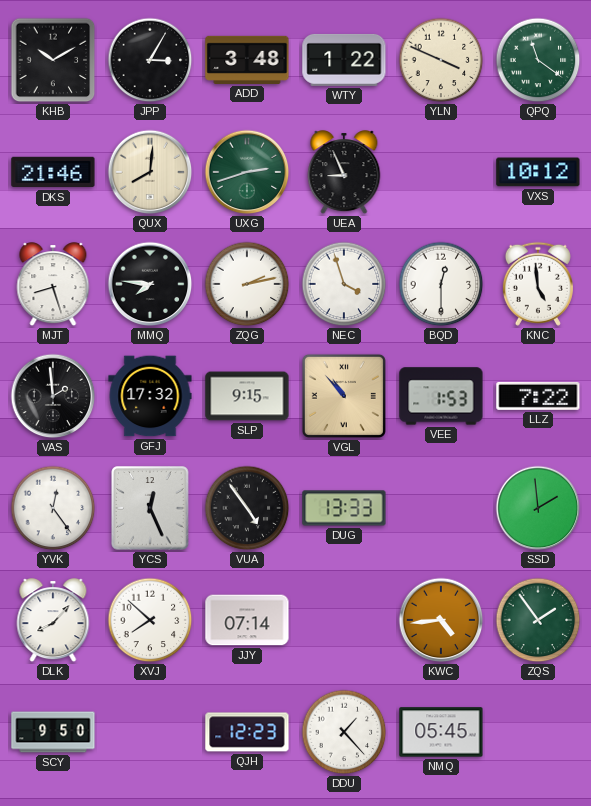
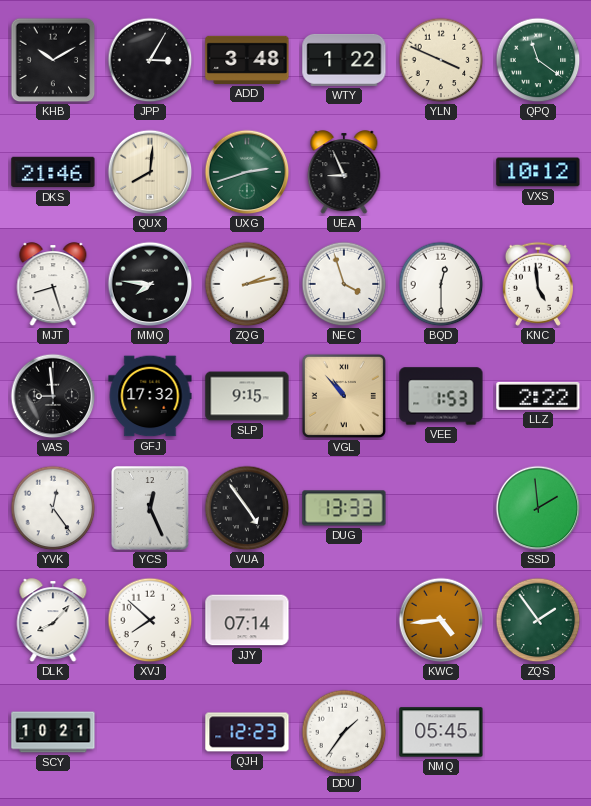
VAS: 1:59 -> 8:59
LLZ: 7:22 -> 2:22
SCY: 9:50 -> 10:21
DDU: 1:23 -> 1:36
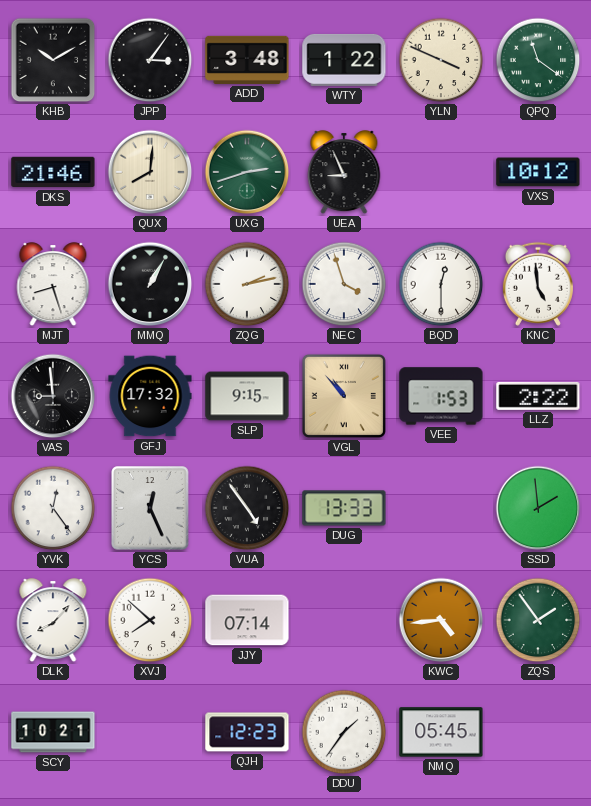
JPP: 3:05 -> 3:06
MMQ: 7:46 -> 1:05
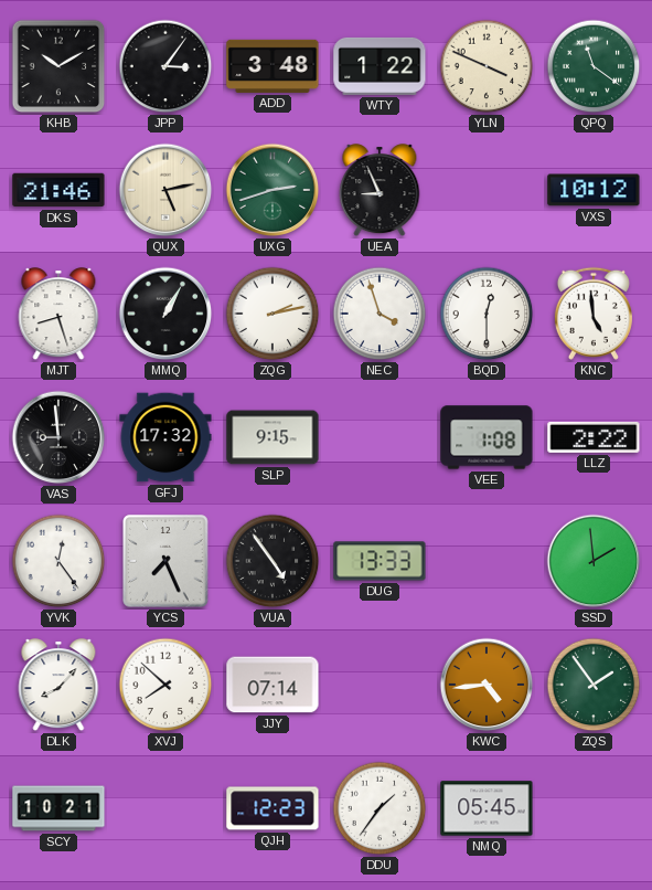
QUX: 8:01 -> 5:13
VGL: 10:53 -> none
VEE: 1:53 -> 1:08
YCS: 12:26 -> 7:26
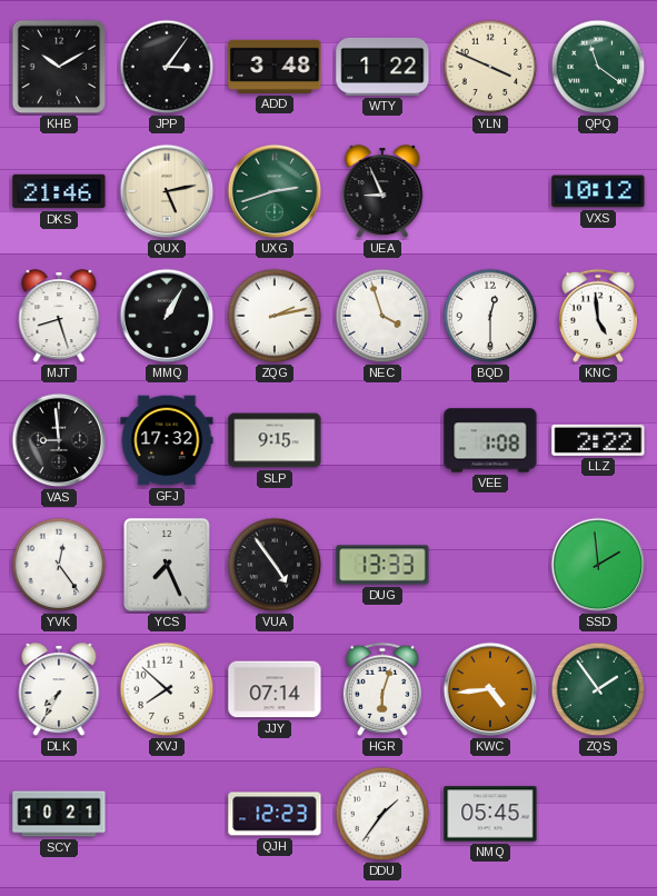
DLK: 8:07 -> 7:35
HGR: none -> 6:03
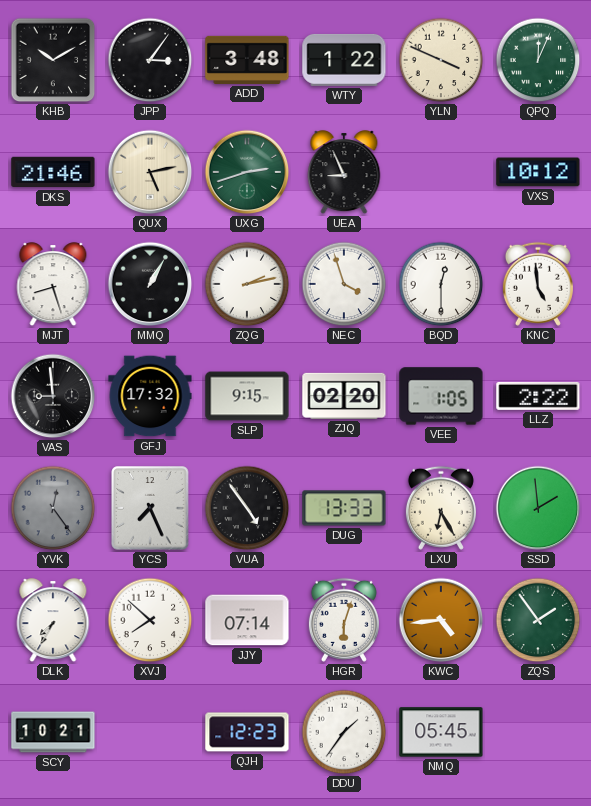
QPQ: 11:21 -> 12:04
ZJQ: none -> 02:20
VEE: 1:08 -> 1:05
YVK dial: white -> grey
LXU: none -> 6:25
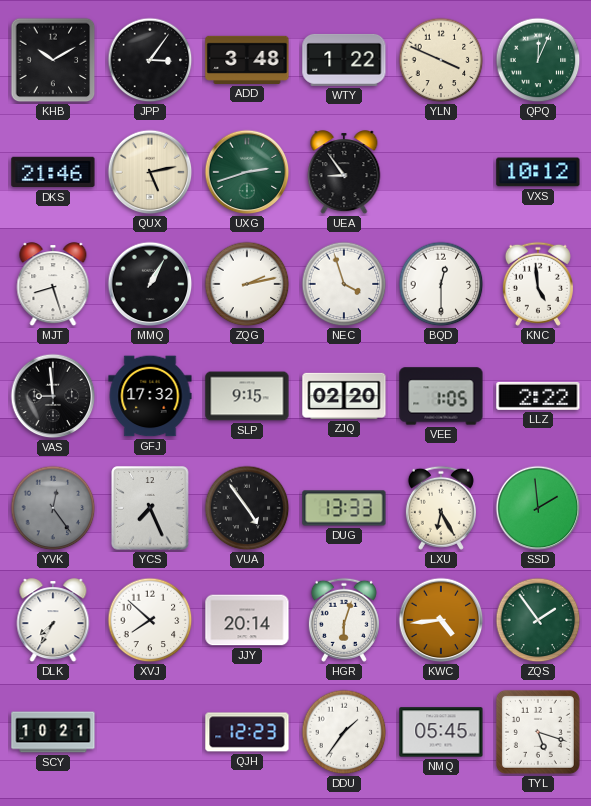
UEA: 8:56 -> 8:54
JJY: 07:14 -> 20:14
TYL: none -> 5:18
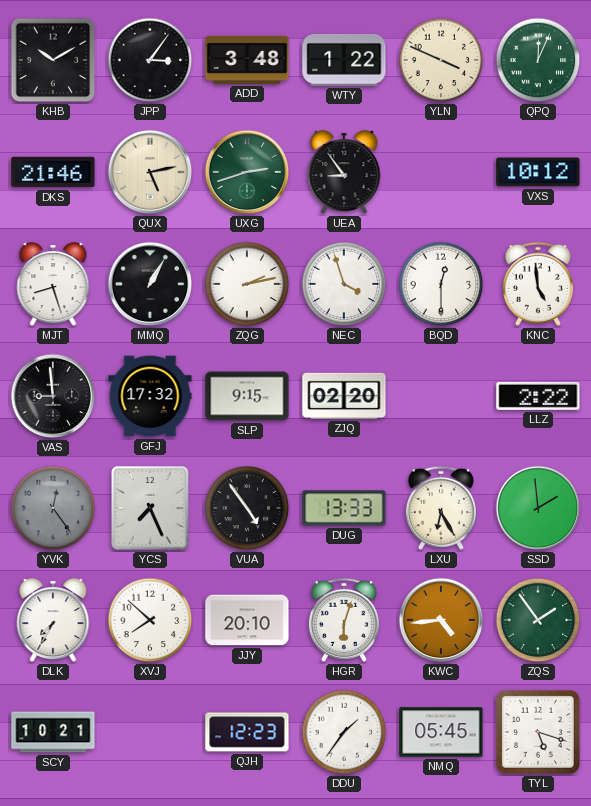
VEE: 1:05 -> none
JJY: 20:14 -> 20:10
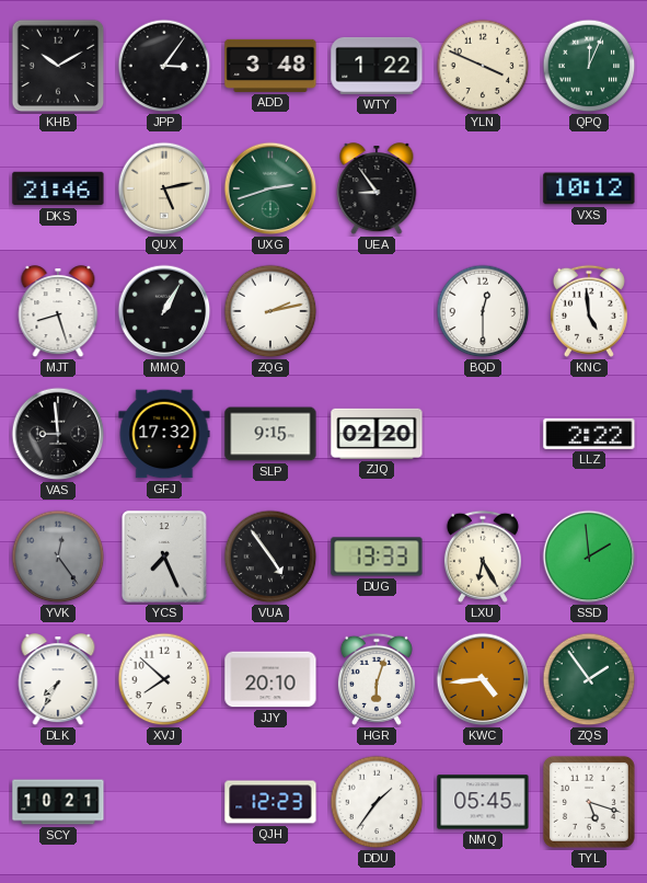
NEC: 3:57 -> none
